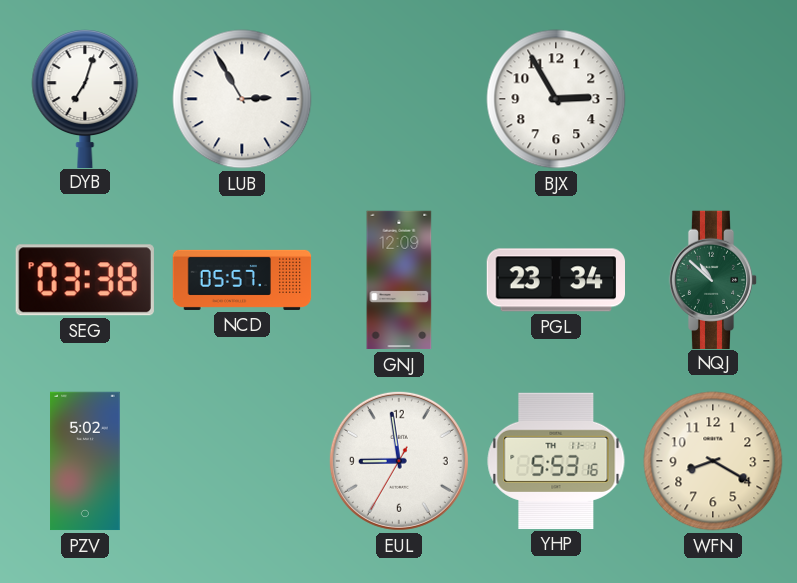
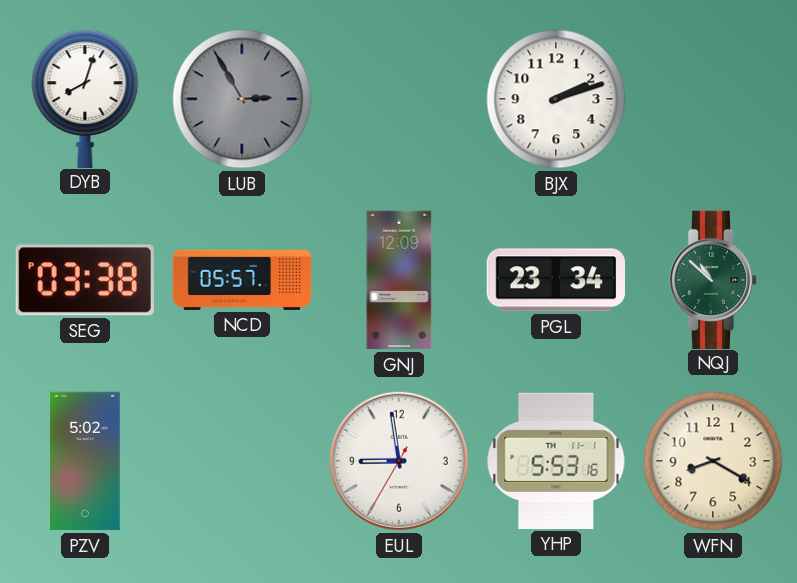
DYB: 7:03 -> 8:03
LUB dial: white -> grey
BJX: 2:55 -> 2:12
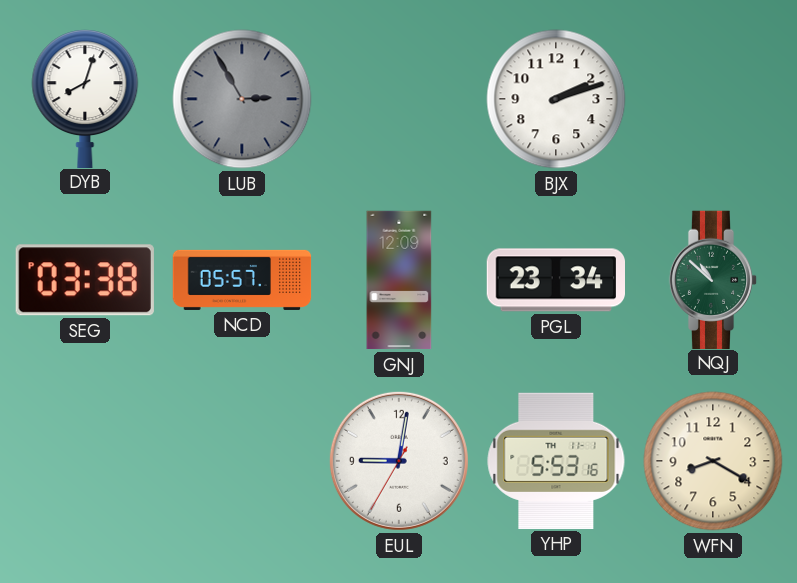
PZV: 5:02 -> none
EUL: 8:58 -> 9:01
